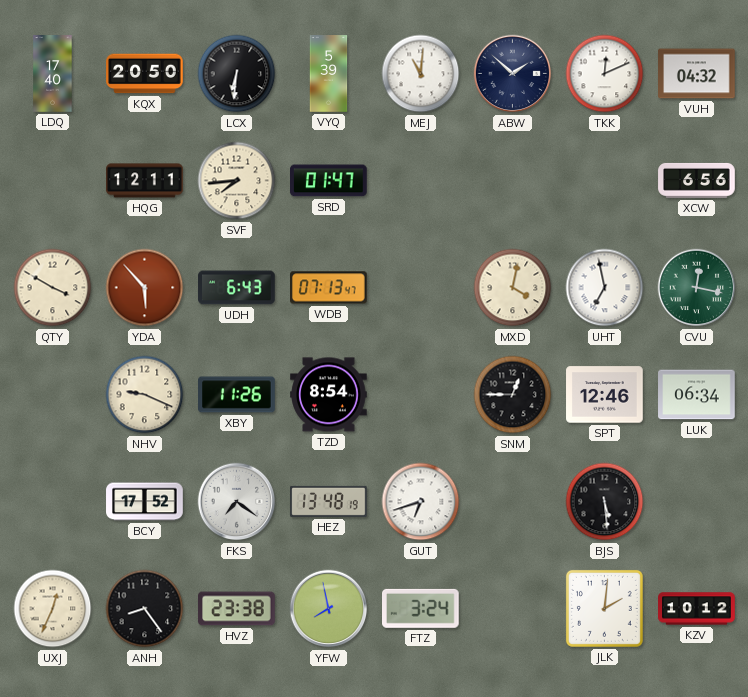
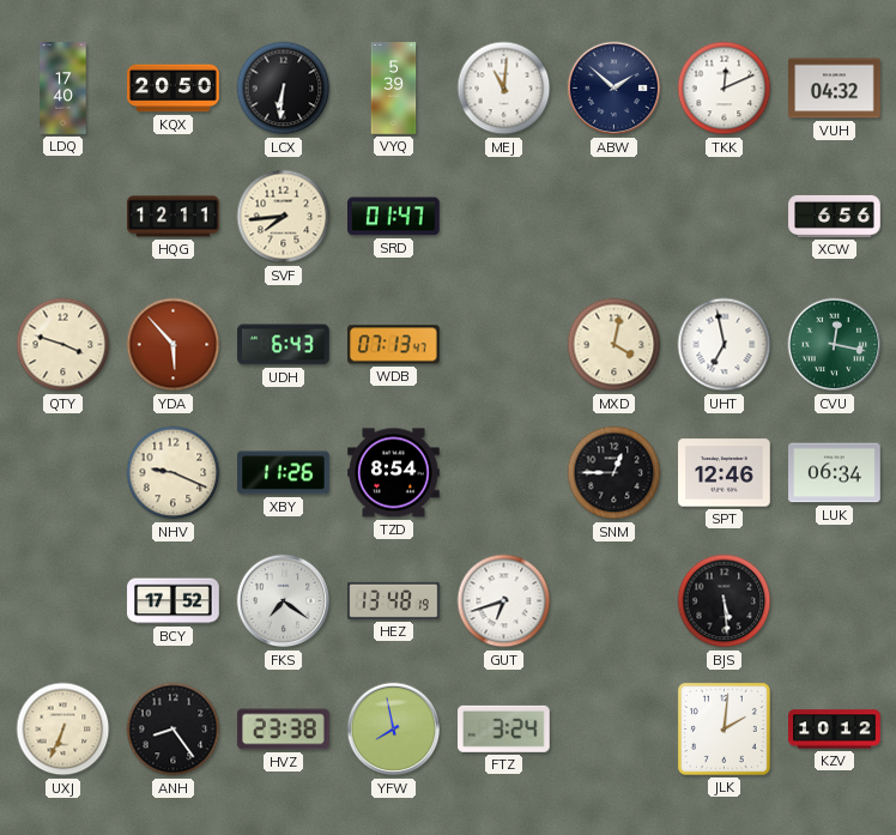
QTY: 3:50 -> 3:48
UXJ: 12:34 -> 6:34
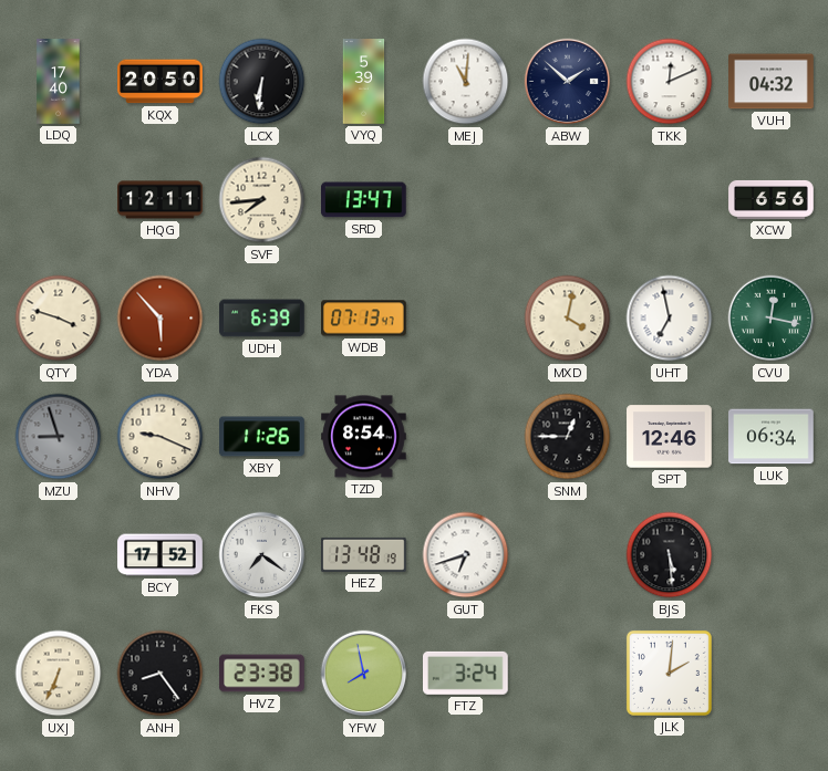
SRD: 01:47 -> 13:47
UDH: 6:43 -> 6:39
MZU: none -> 8:57
KZV: 10:12 -> none
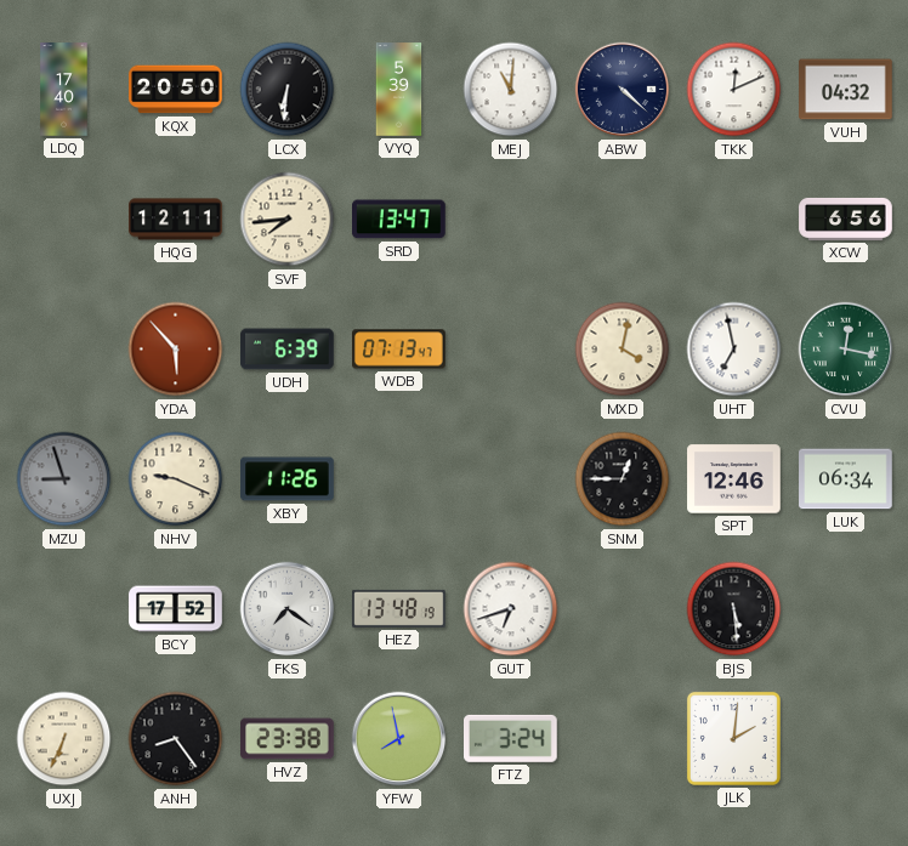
ABW: 1:52 -> 4:22
QTY: 3:48 -> none
TZD: 8:54 -> none
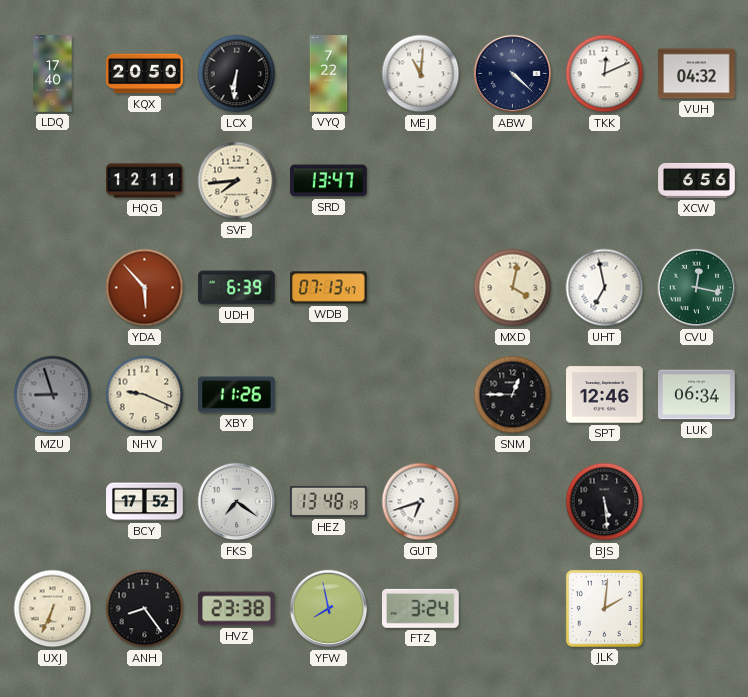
VYQ: 5:39 -> 7:22
